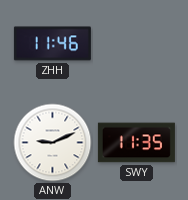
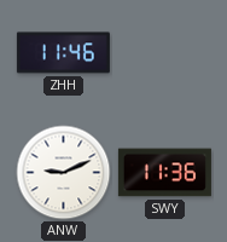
SWY: 11:35 -> 11:36
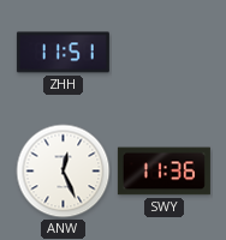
ZHH: 11:46 -> 11:51
ANW: 9:11 -> 12:26
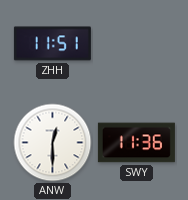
ANW: 12:26 -> 12:30
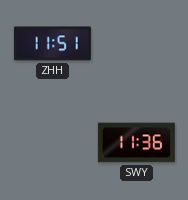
ANW: 12:30 -> none
